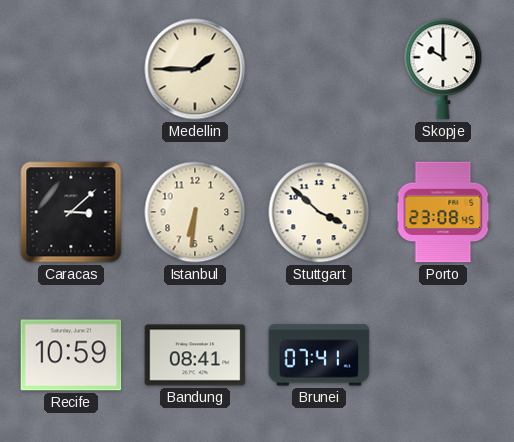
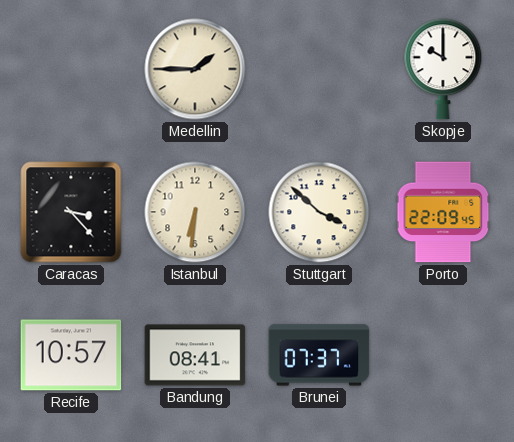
Caracas: 3:08 -> 3:23
Porto: 23:08 -> 22:09
Recife: 10:59 -> 10:57
Brunei: 07:41 -> 07:37
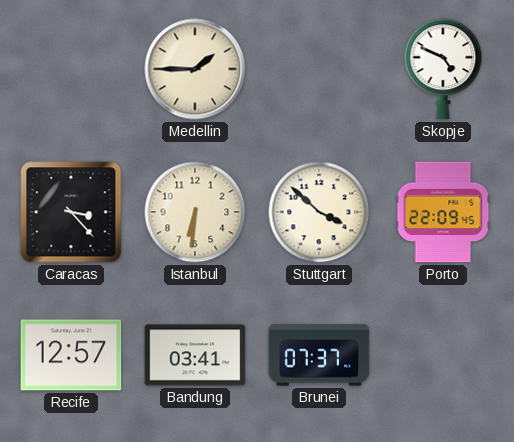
Skopje: 10:00 -> 4:49
Recife: 10:57 -> 12:57
Bandung: 08:41 -> 03:41
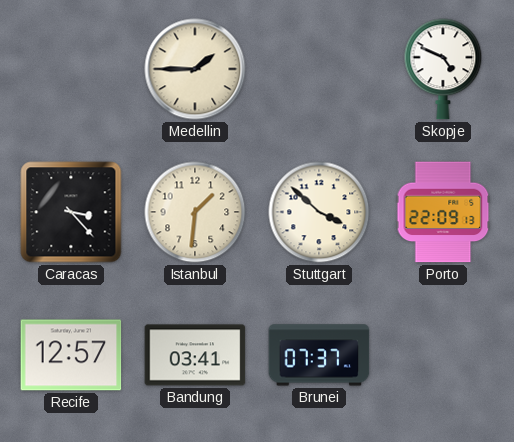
Istanbul: 6:31 -> 1:31
Porto: 22:09:45 -> 22:09:13
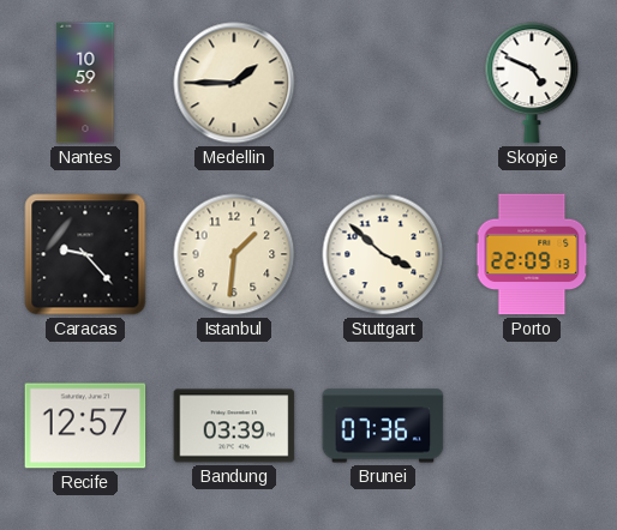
Nantes: none -> 10:59
Caracas: 3:23 -> 9:23
Bandung: 03:41 -> 03:39
Brunei: 07:37 -> 07:36
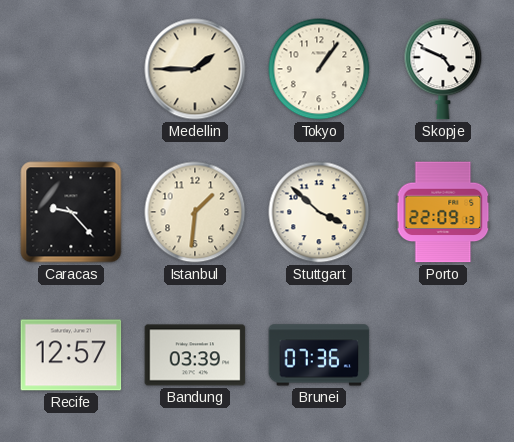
Nantes: 10:59 -> none
Tokyo: none -> 1:06
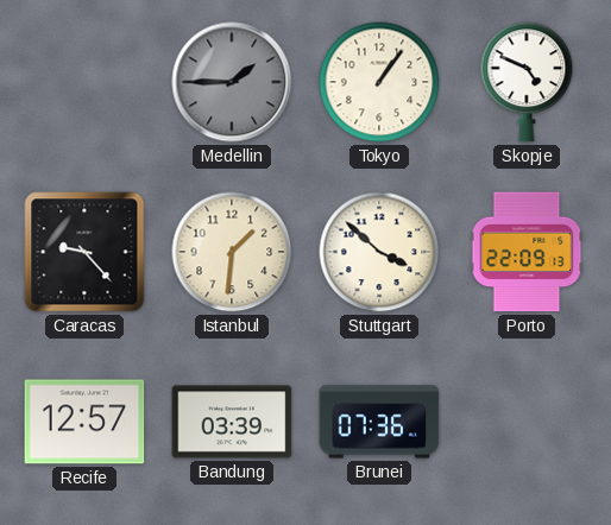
Medellin dial: cream -> grey
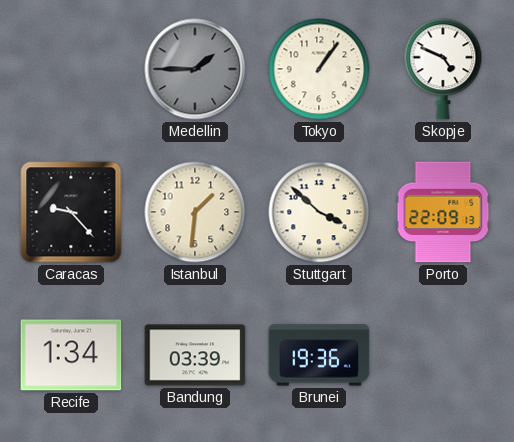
Recife: 12:57 -> 1:34
Brunei: 07:36 -> 19:36
